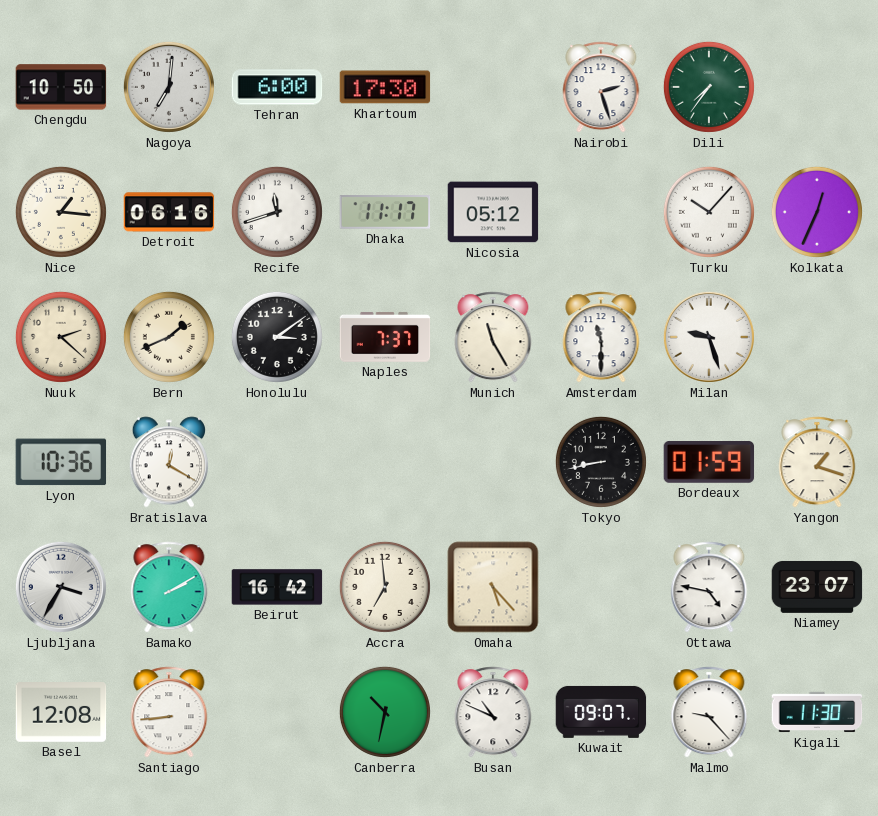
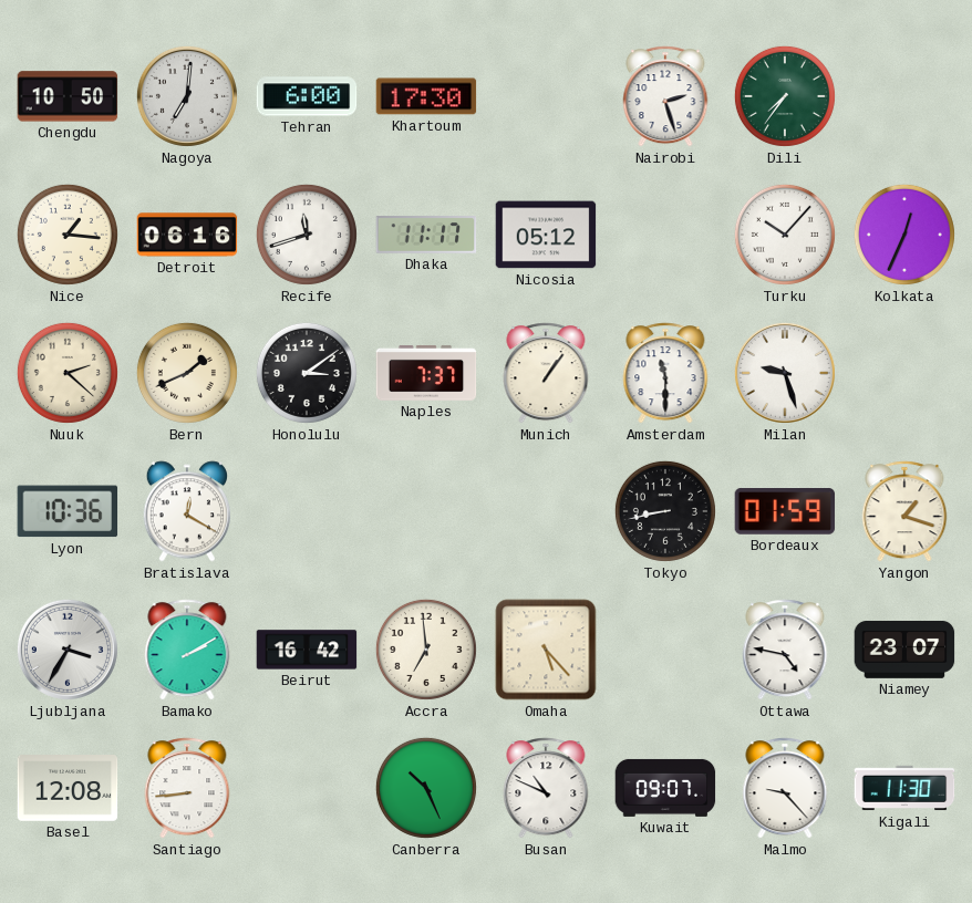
Munich: 11:25 -> 1:06
Canberra: 10:32 -> 10:26
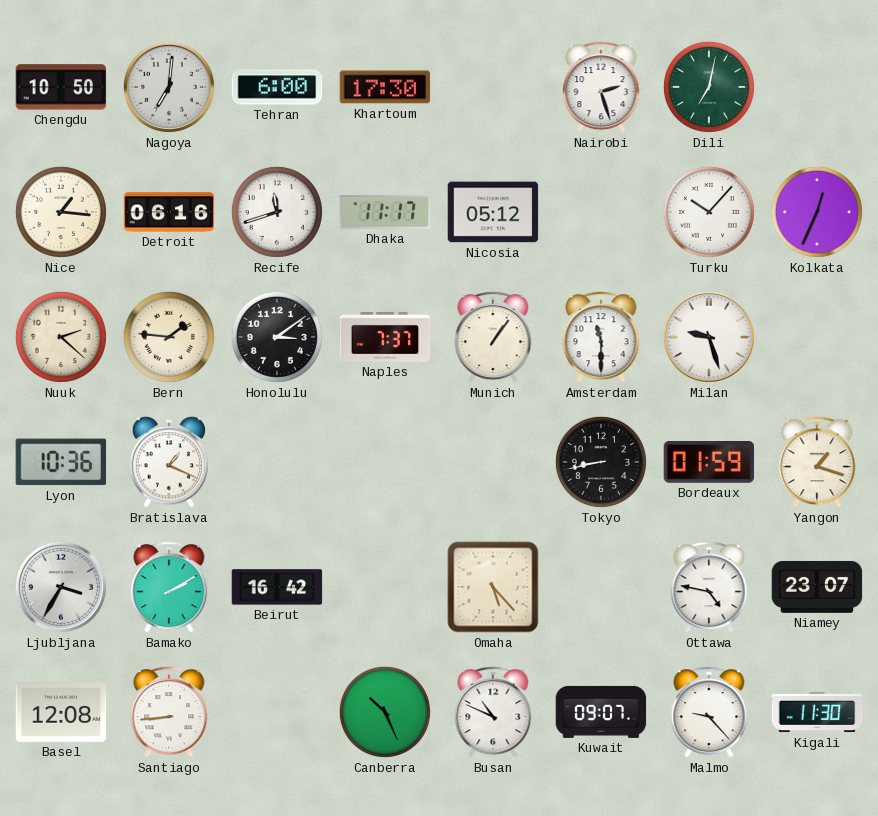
Dili: 7:36 -> 7:02
Bern: 1:41 -> 1:46
Bratislava: 12:20 -> 1:19
Accra: 6:59 -> none
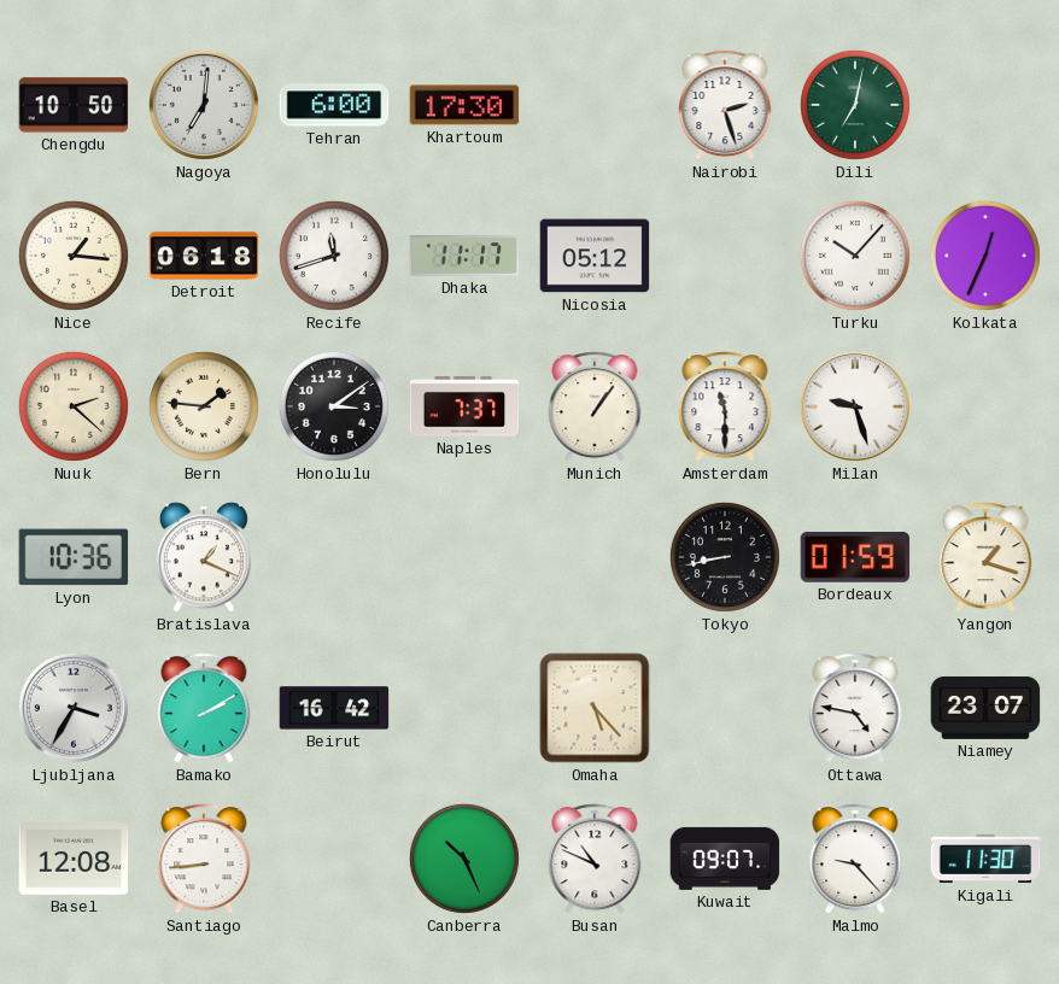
Detroit: 06:16 -> 06:18
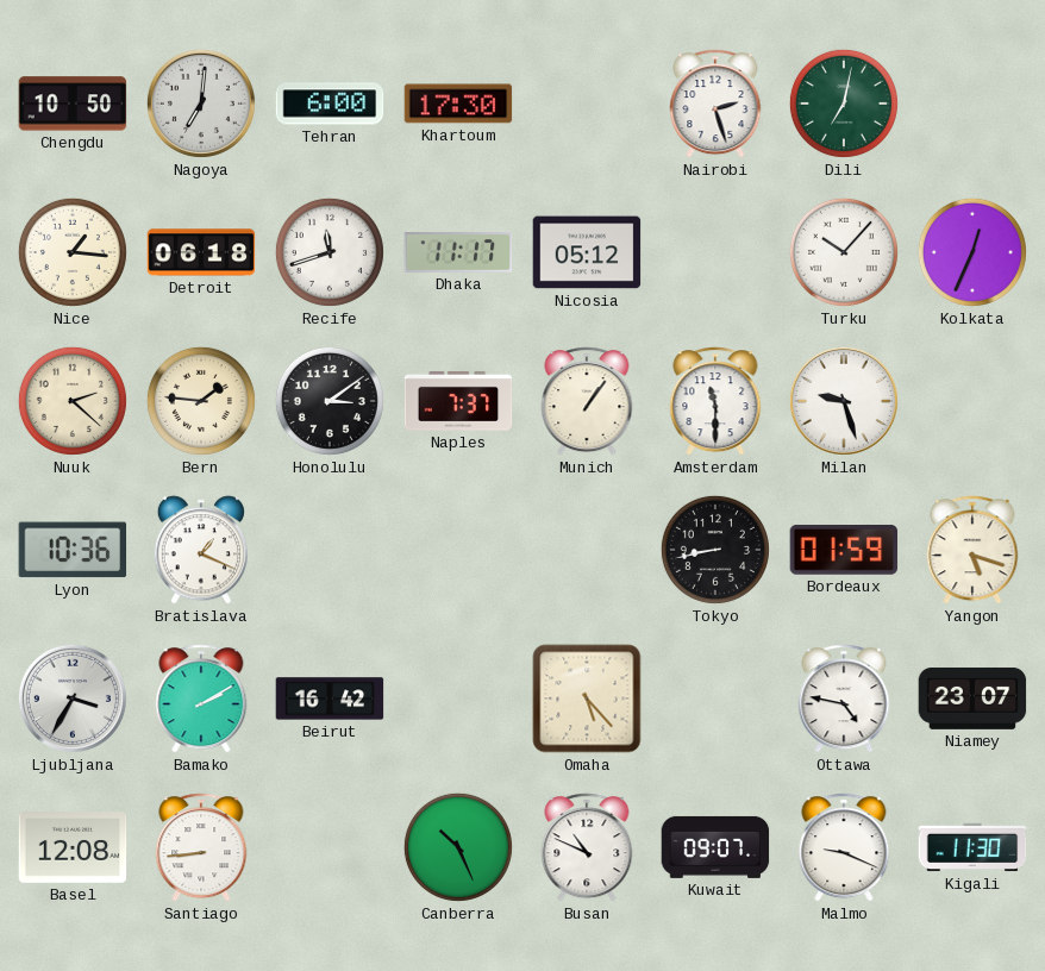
Yangon: 1:18 -> 5:18
Malmo: 9:23 -> 9:19
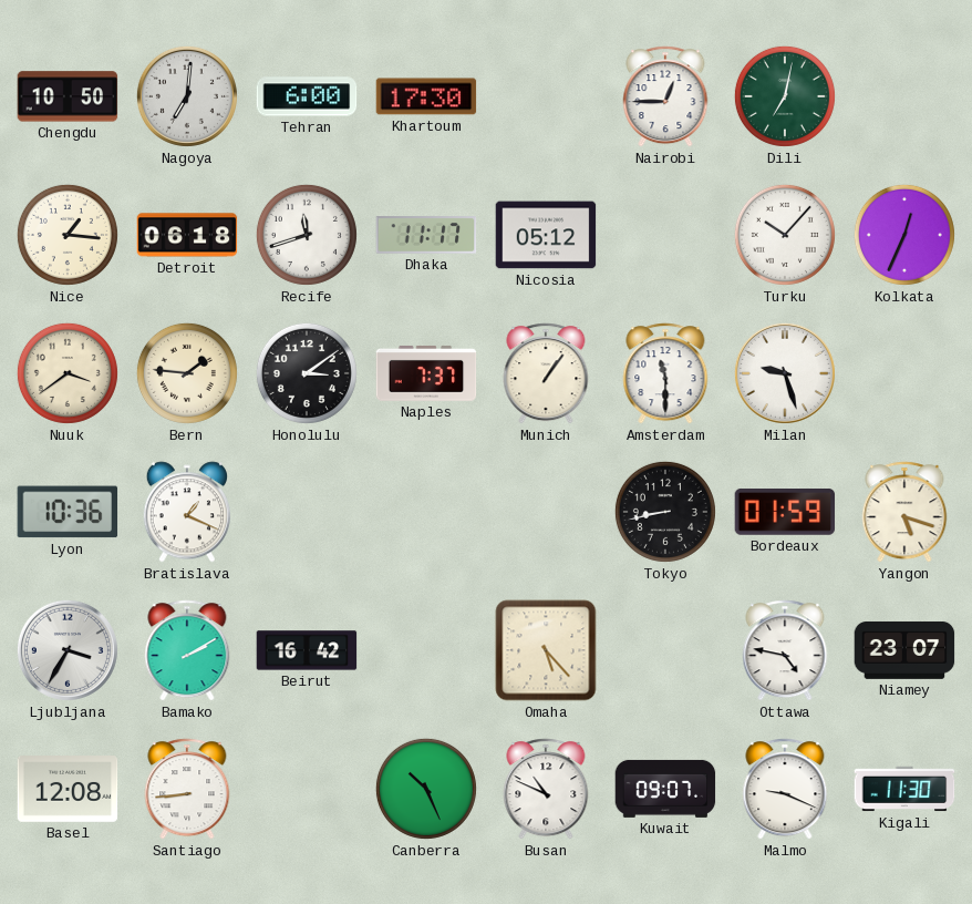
Nairobi: 2:27 -> 12:45
Nuuk: 2:22 -> 3:39
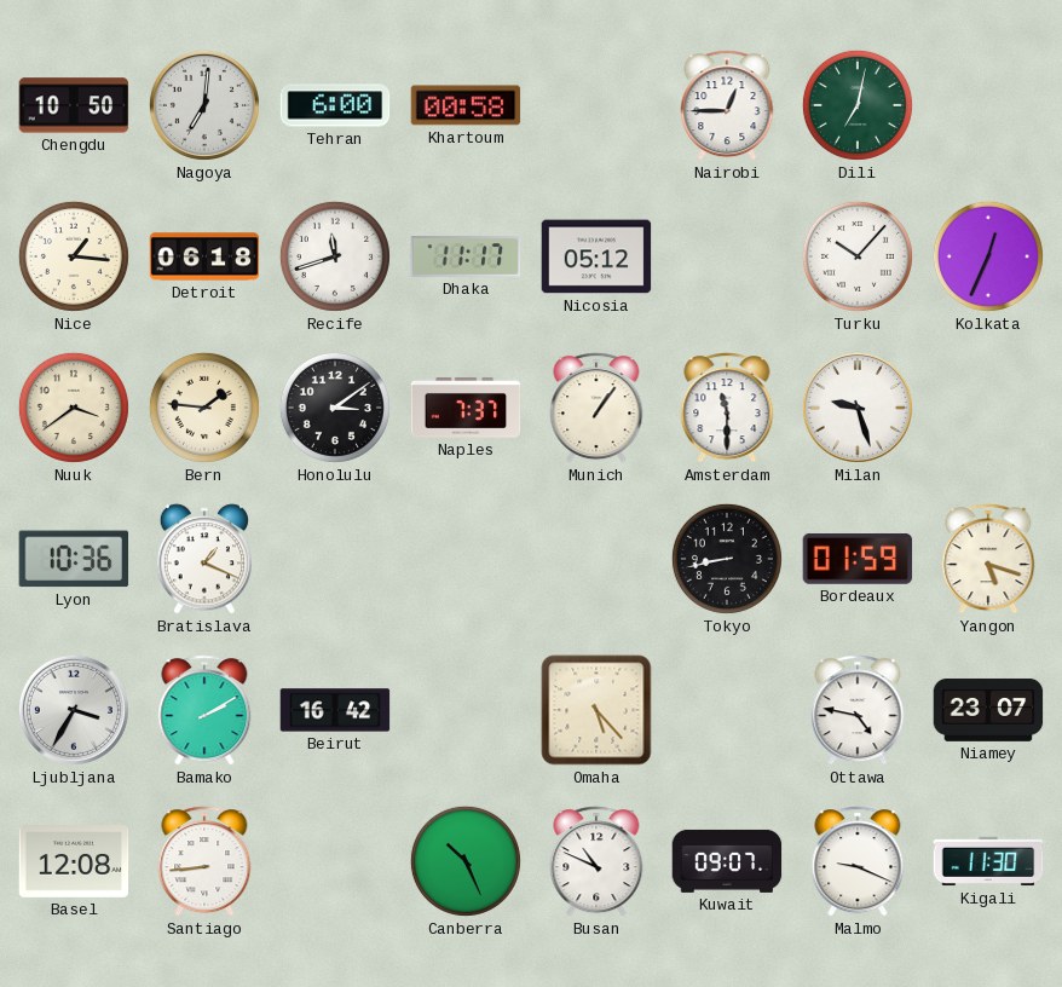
Khartoum: 17:30 -> 00:58
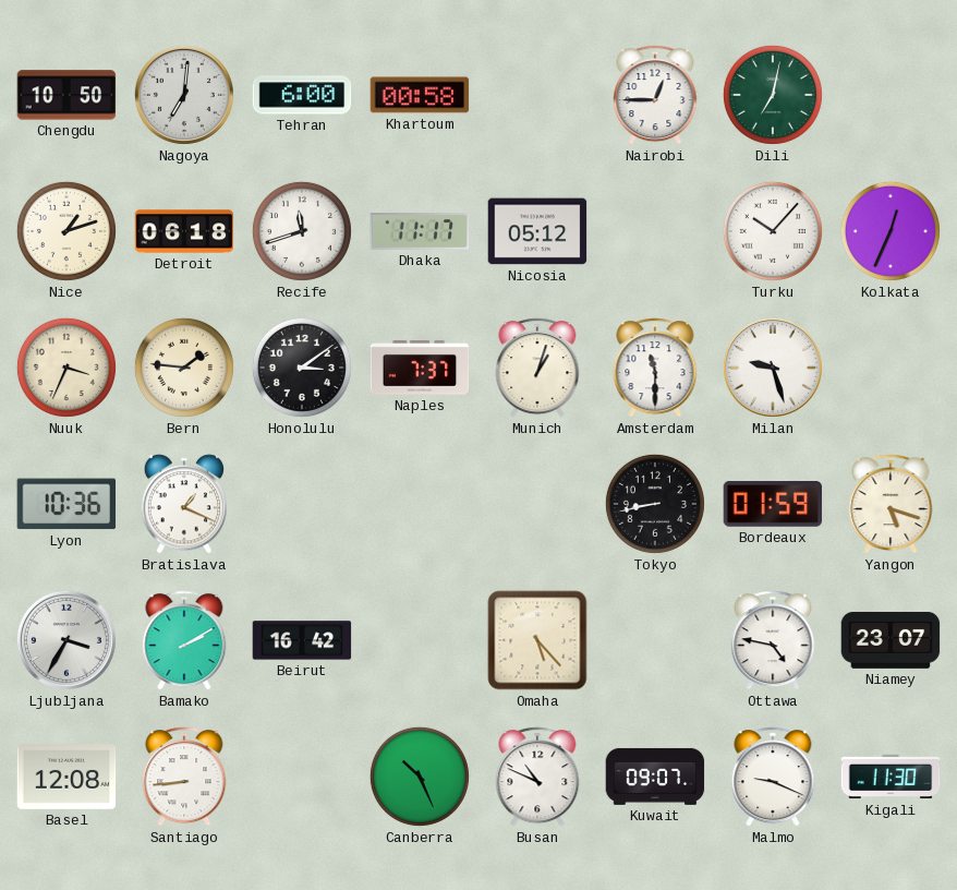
Nice: 1:16 -> 1:12
Nuuk: 3:39 -> 3:34
Munich: 1:06 -> 1:03
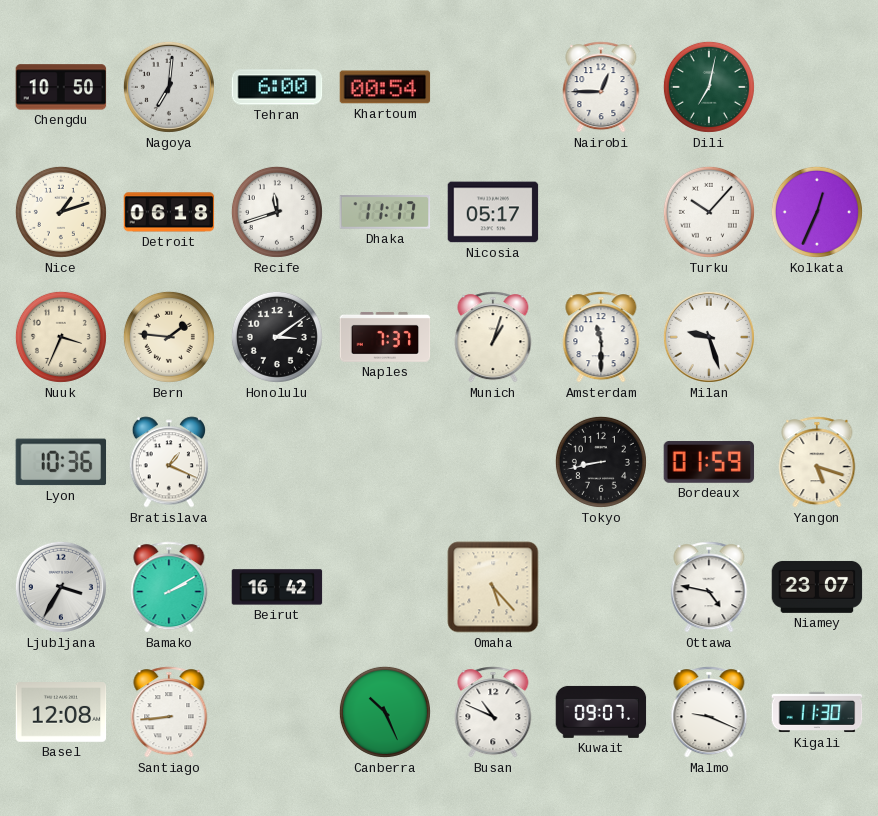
Khartoum: 00:58 -> 00:54
Nicosia: 05:12 -> 05:17
